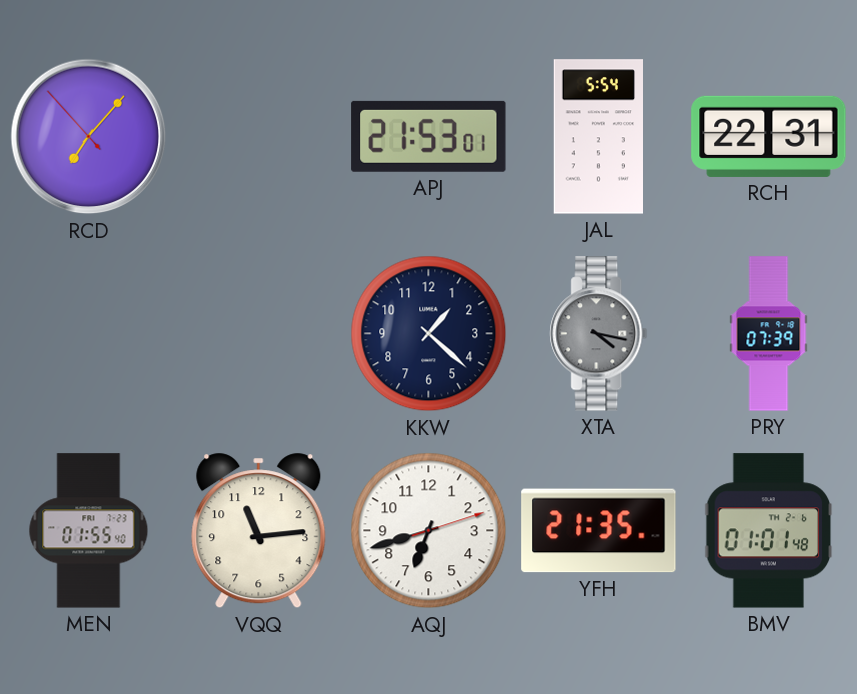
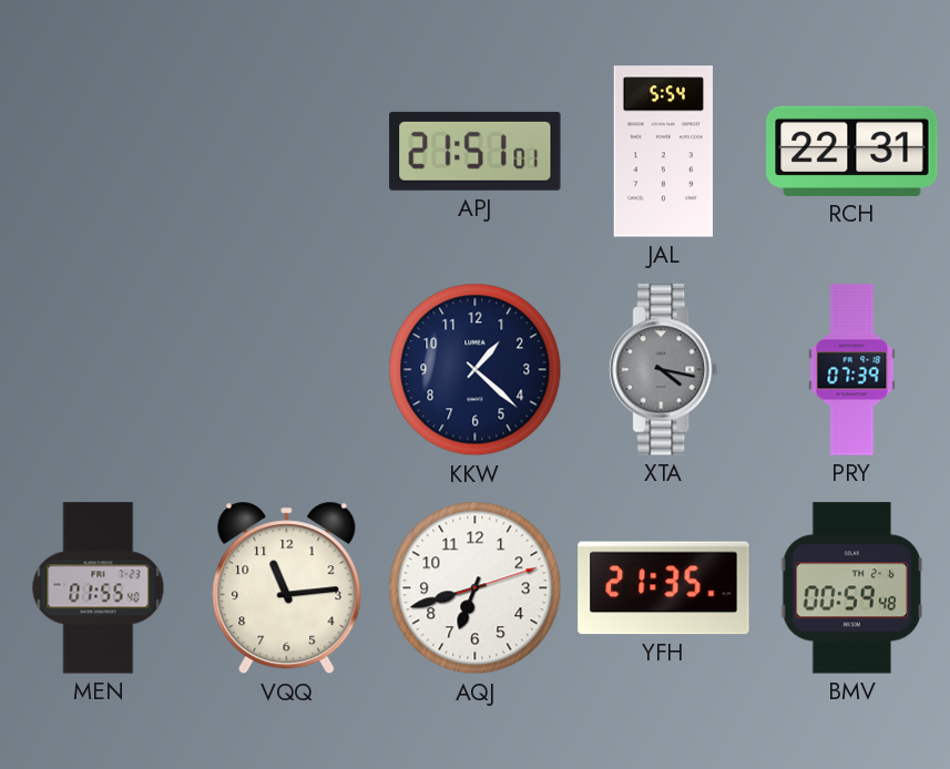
RCD: 7:06 -> none
APJ: 21:53 -> 21:51
BMV: 01:01 -> 00:59
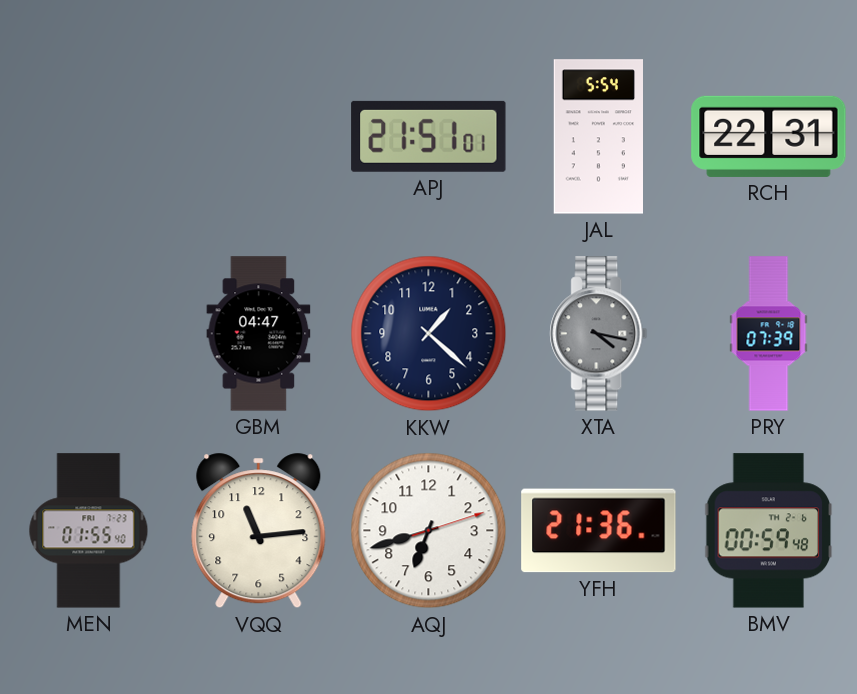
GBM: none -> 04:47
YFH: 21:35 -> 21:36
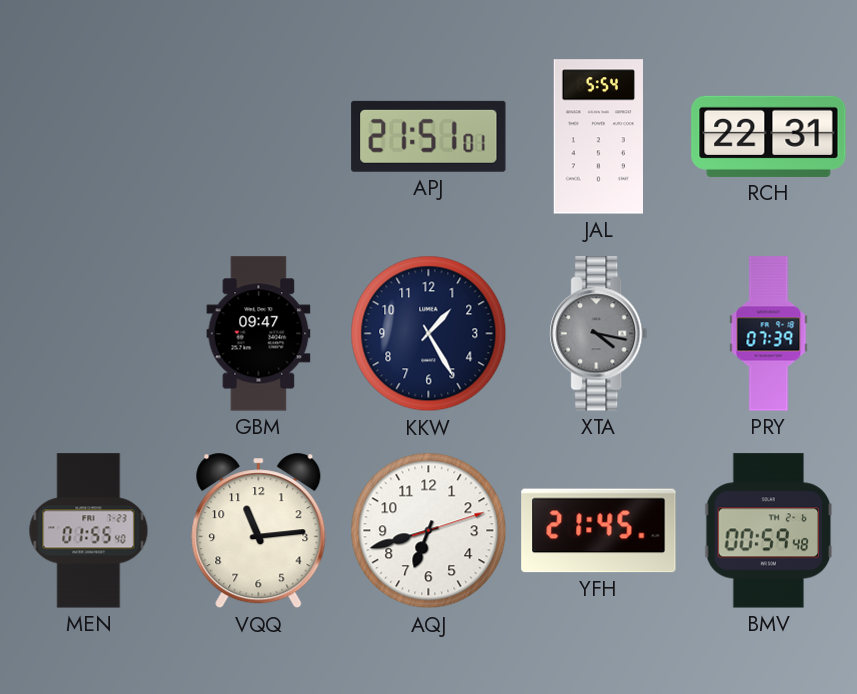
GBM: 04:47 -> 09:47
KKW: 1:22 -> 1:25
YFH: 21:36 -> 21:45
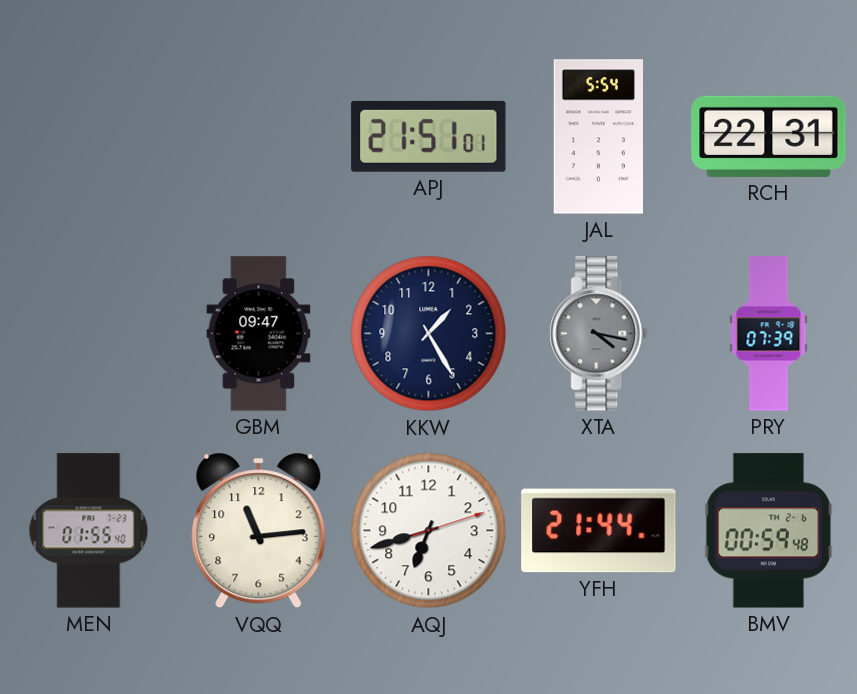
YFH: 21:45 -> 21:44
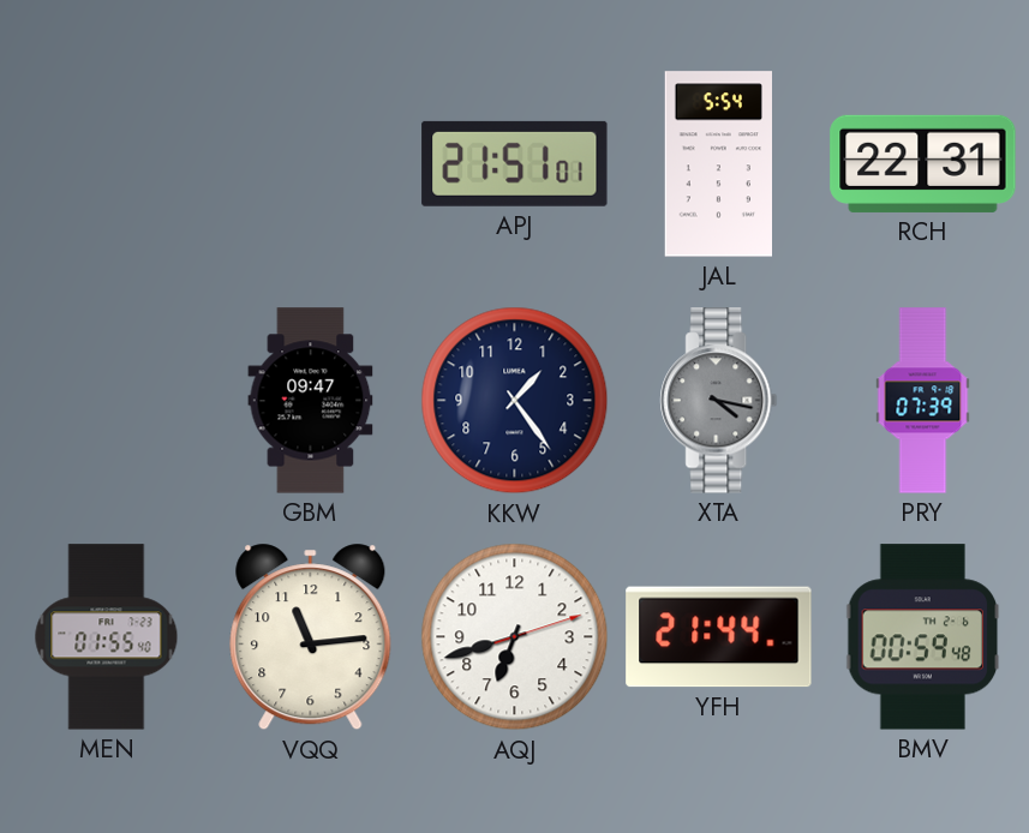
KKW: 1:25 -> 1:24
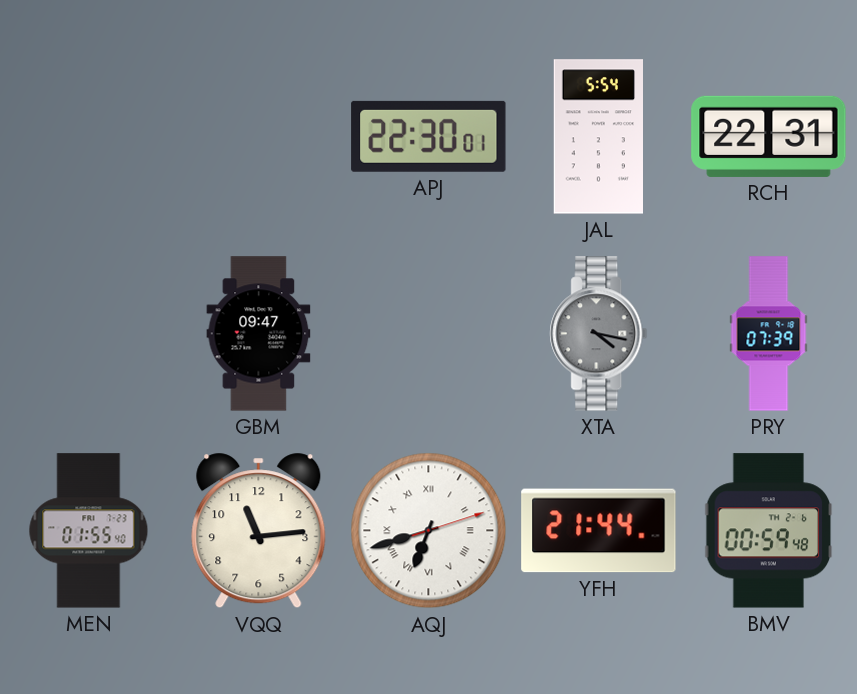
APJ: 21:51 -> 22:30
KKW: 1:24 -> none
AQJ numerals: Arabic -> Roman
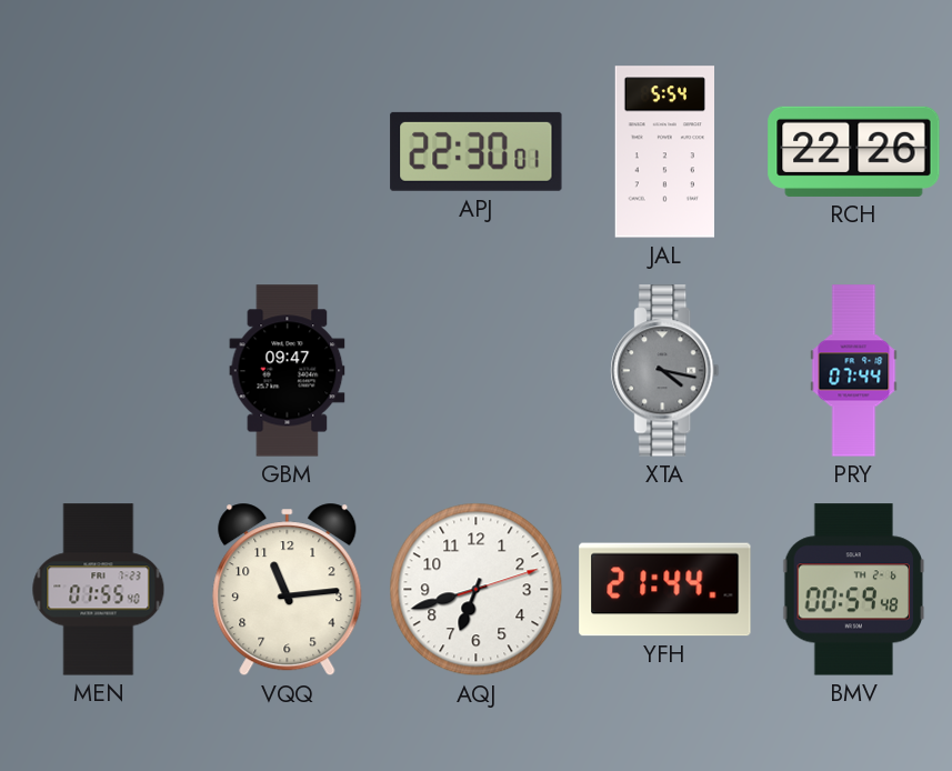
RCH: 22:31 -> 22:26
PRY: 07:39 -> 07:44
AQJ numerals: Roman -> Arabic
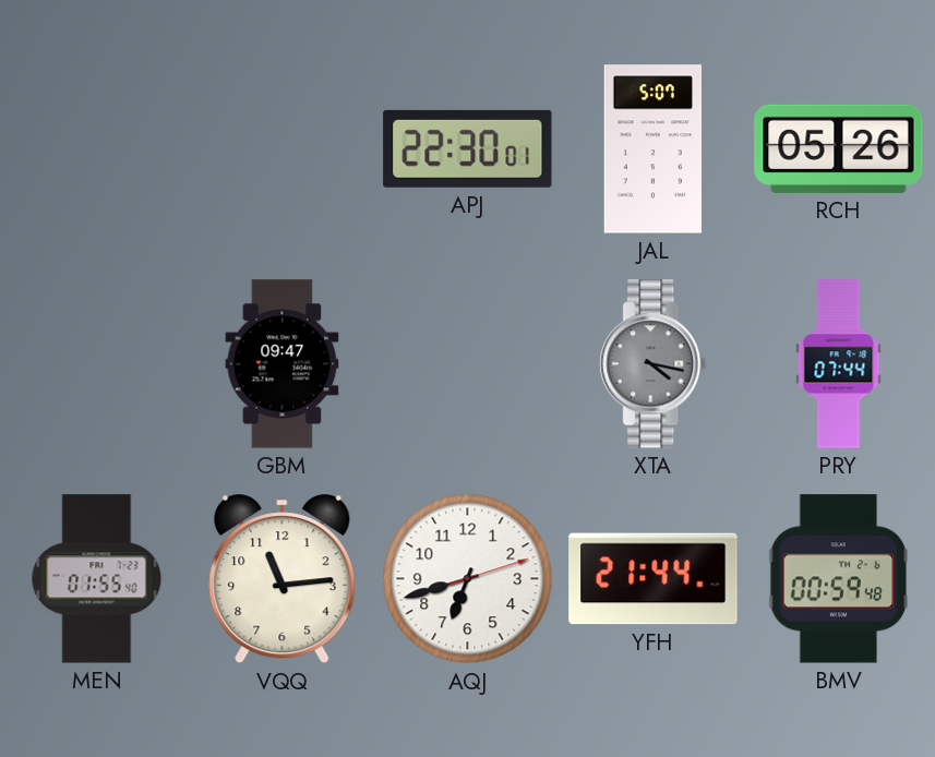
JAL: 5:54 -> 5:07
RCH: 22:26 -> 05:26
